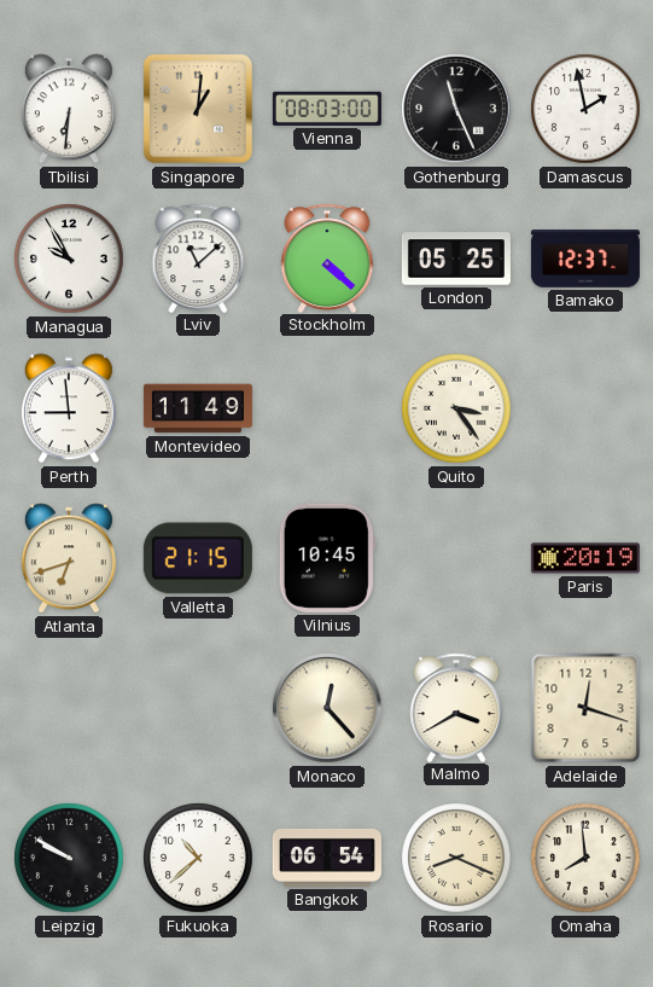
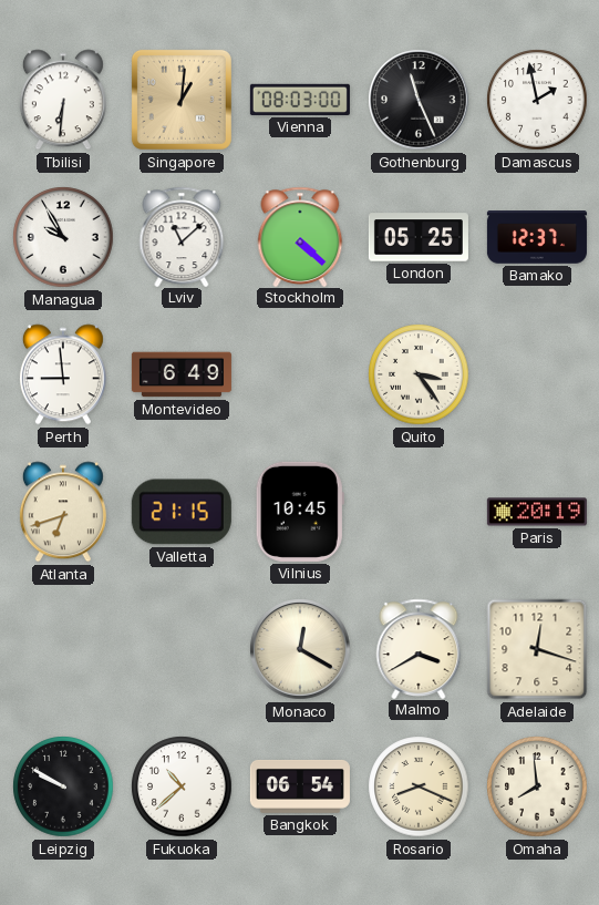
Montevideo: 11:49 -> 6:49
Monaco: 12:23 -> 12:20
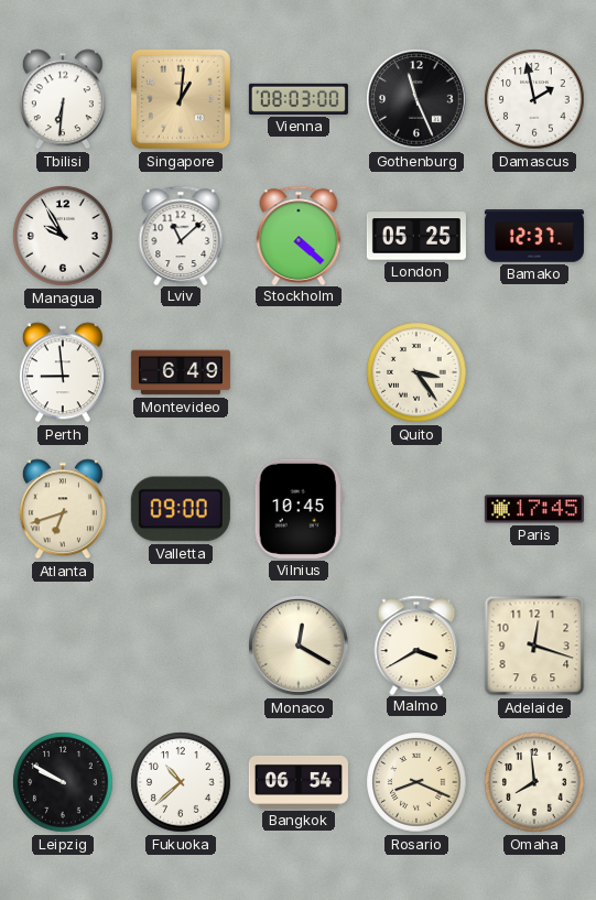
Valletta: 21:15 -> 09:00
Paris: 20:19 -> 17:45
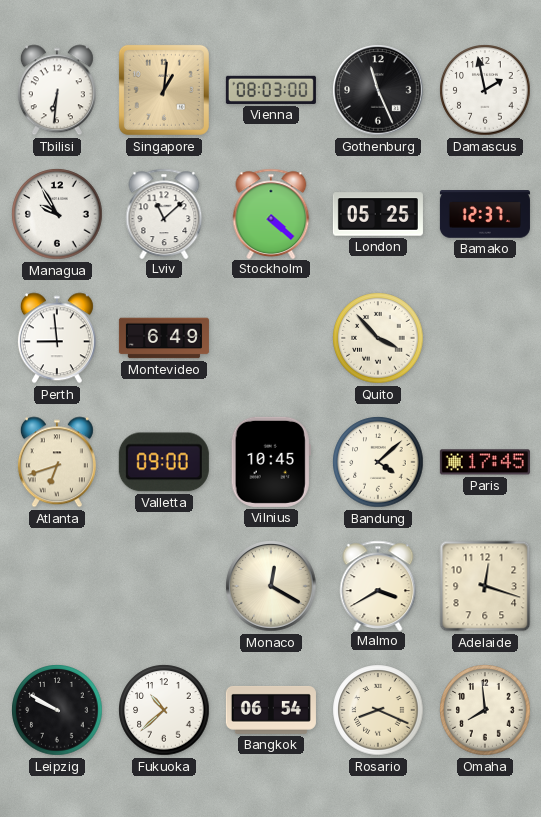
Quito: 3:24 -> 3:53
Bandung: none -> 4:08
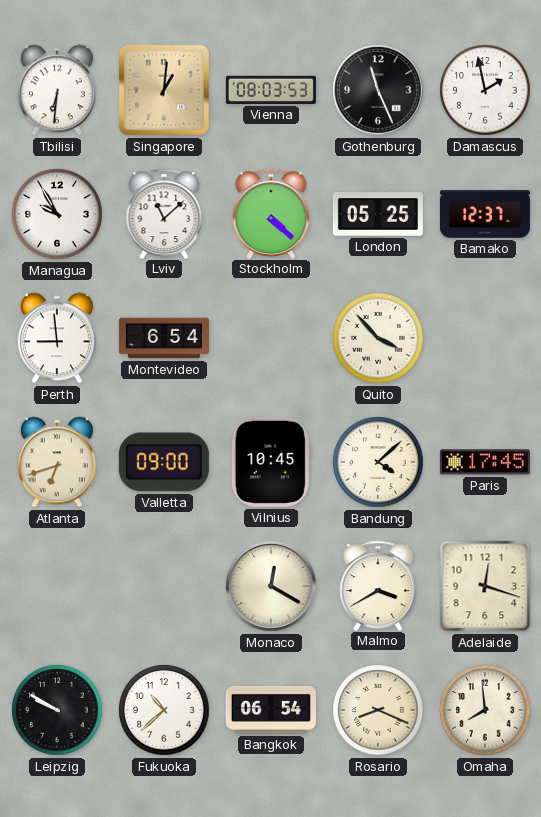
Vienna: 08:03:00 -> 08:03:53
Montevideo: 6:49 -> 6:54
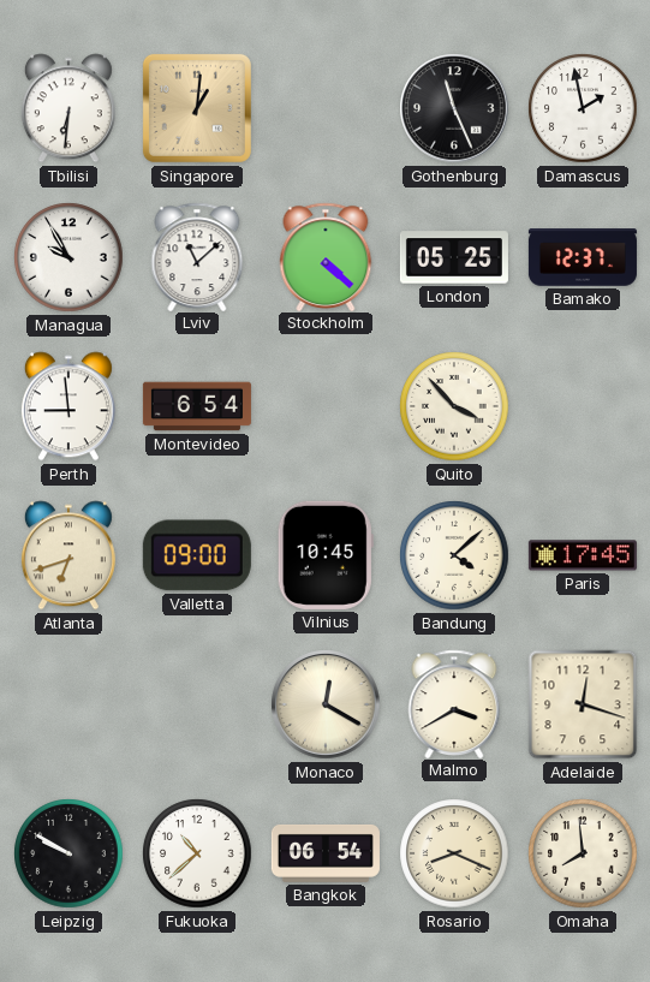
Vienna: 08:03 -> none
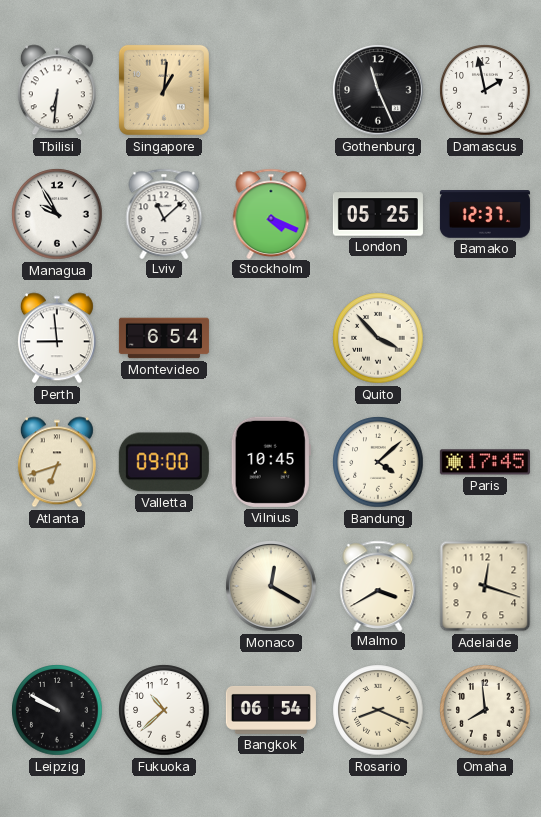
Stockholm: 4:22 -> 4:19
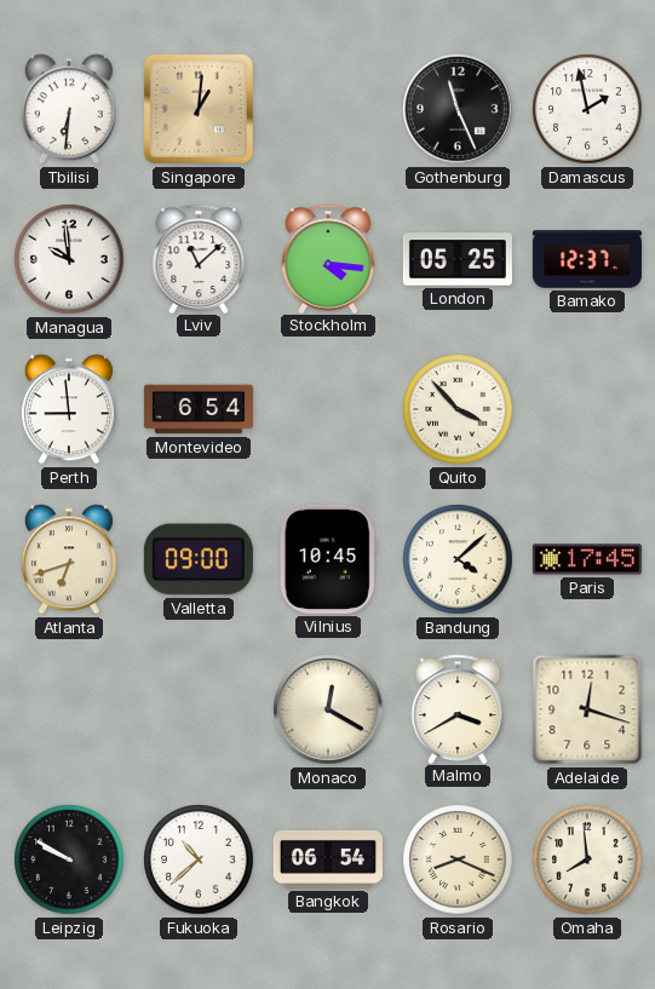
Managua: 9:55 -> 9:59
Stockholm: 4:19 -> 4:16
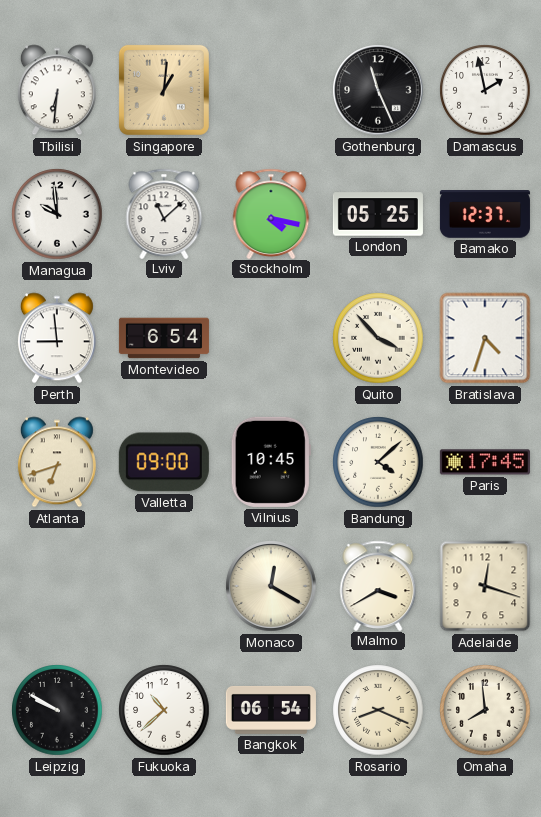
Stockholm: 4:16 -> 4:17
Bratislava: none -> 4:33
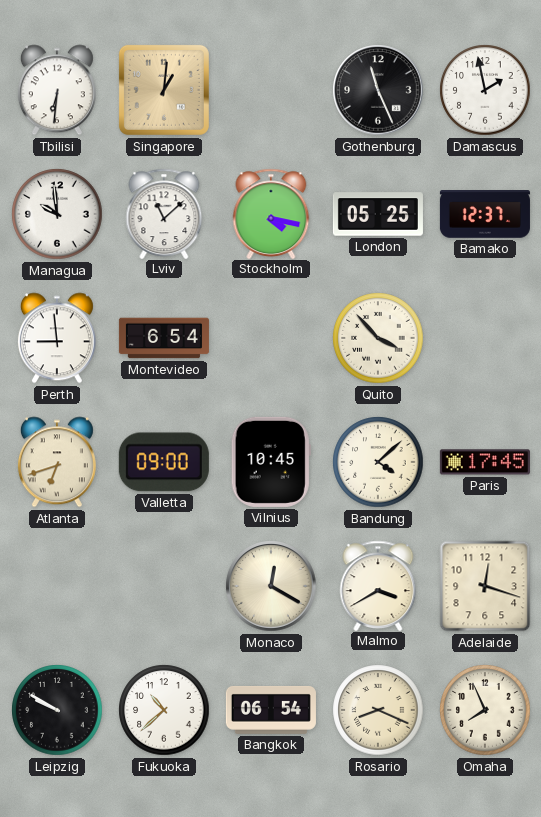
Bratislava: 4:33 -> none
Omaha: 7:59 -> 7:56
